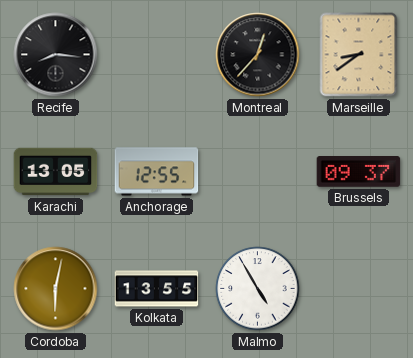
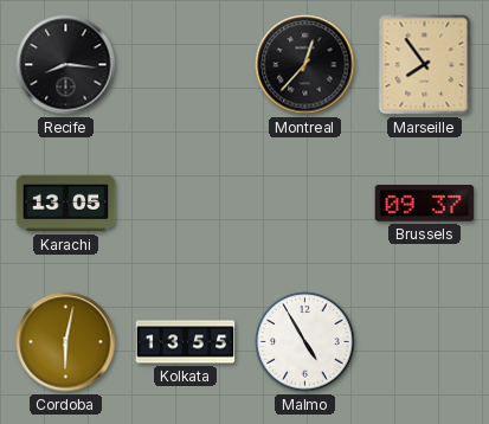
Marseille: 8:39 -> 7:54
Anchorage: 12:55 -> none
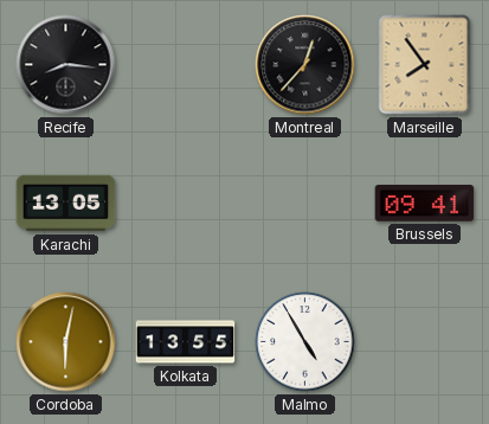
Brussels: 09:37 -> 09:41
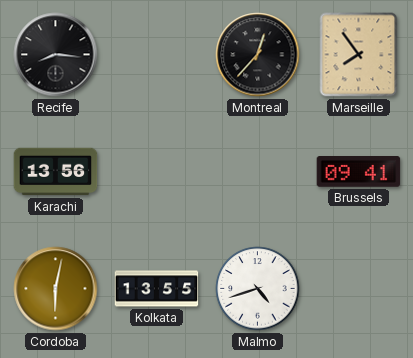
Karachi: 13:05 -> 13:56
Malmo: 4:55 -> 4:42
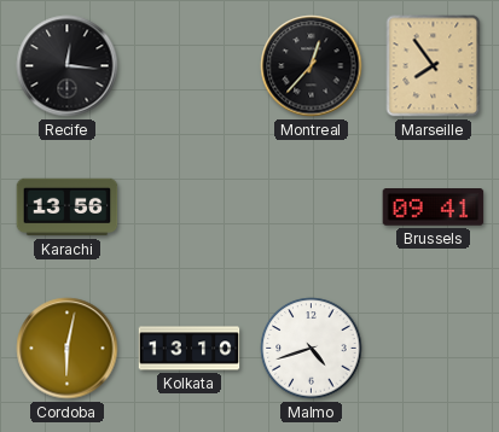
Recife: 8:16 -> 12:16
Kolkata: 13:55 -> 13:10
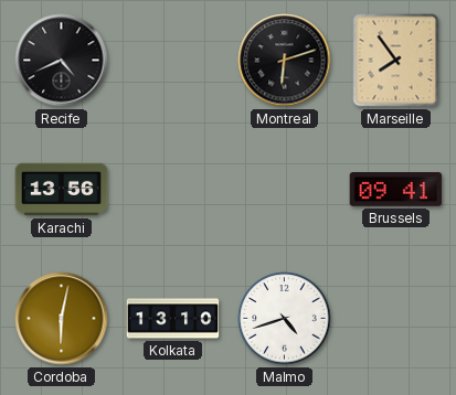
Recife: 12:16 -> 4:41
Montreal: 12:37 -> 6:12
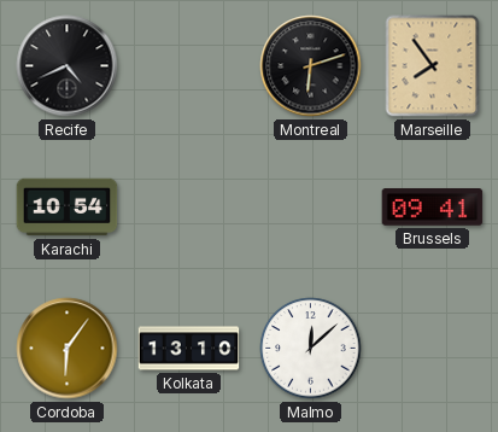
Karachi: 13:56 -> 10:54
Cordoba: 6:02 -> 6:06
Malmo: 4:42 -> 12:08
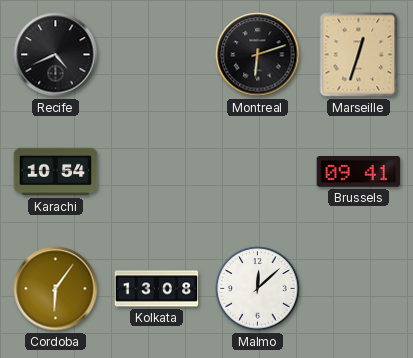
Marseille: 7:54 -> 12:33
Kolkata: 13:10 -> 13:08
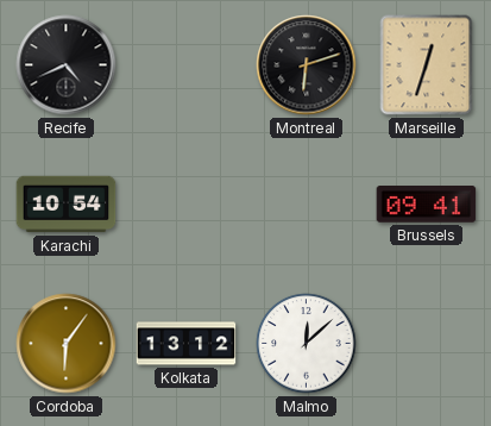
Kolkata: 13:08 -> 13:12
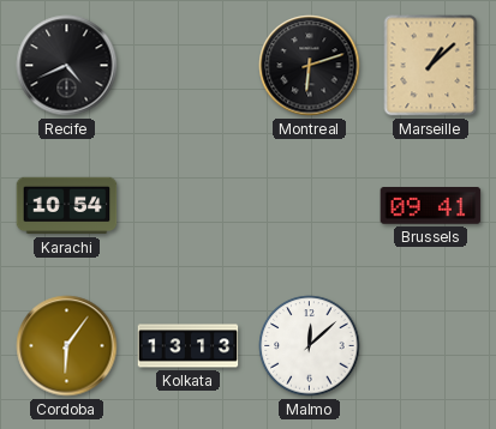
Marseille: 12:33 -> 1:08
Kolkata: 13:12 -> 13:13
